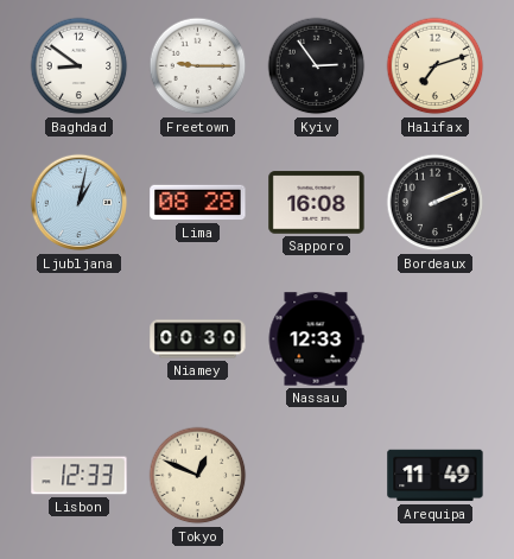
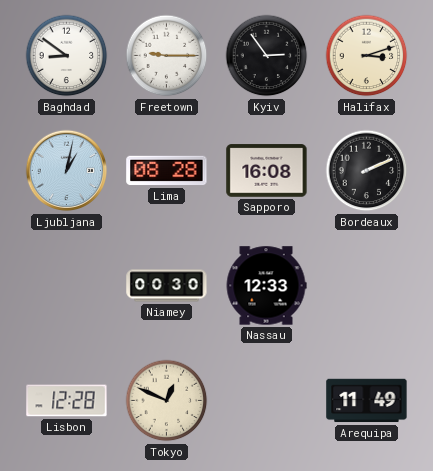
Halifax: 7:12 -> 3:12
Lisbon: 12:33 -> 12:28
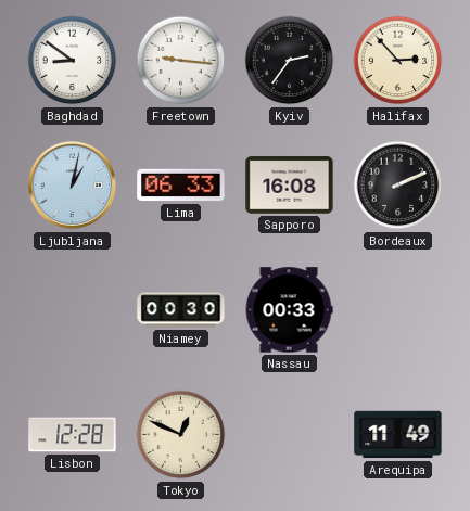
Freetown: 9:15 -> 9:16
Kyiv: 2:54 -> 2:36
Halifax: 3:12 -> 2:53
Lima: 08:28 -> 06:33
Nassau: 12:33 -> 00:33
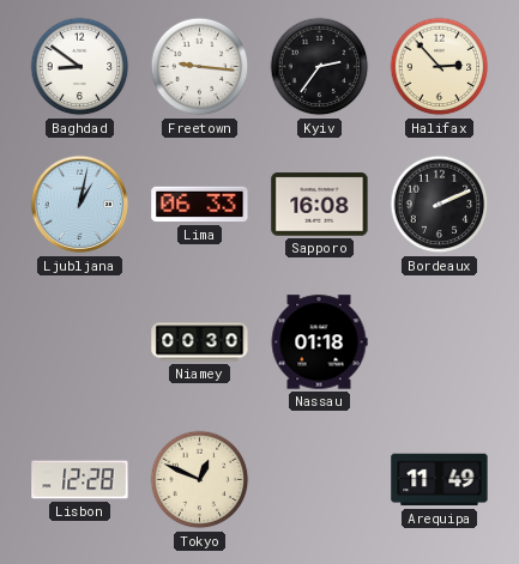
Nassau: 00:33 -> 01:18
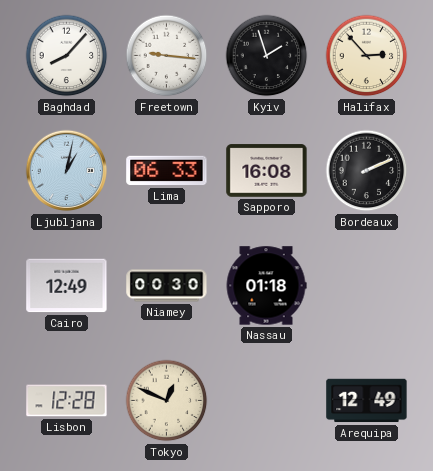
Baghdad: 8:51 -> 8:07
Kyiv: 2:36 -> 1:57
Cairo: none -> 12:49
Arequipa: 11:49 -> 12:49
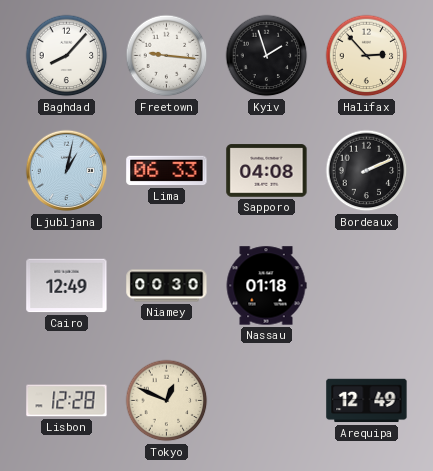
Sapporo: 16:08 -> 04:08
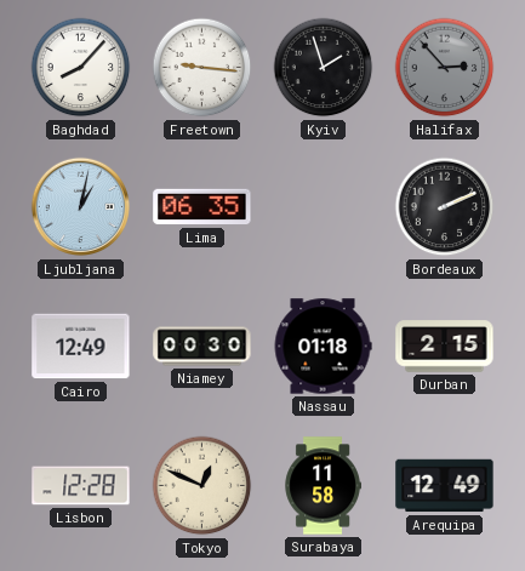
Halifax dial: cream -> grey
Lima: 06:33 -> 06:35
Sapporo: 04:08 -> none
Durban: none -> 2:15
Surabaya: none -> 11:58
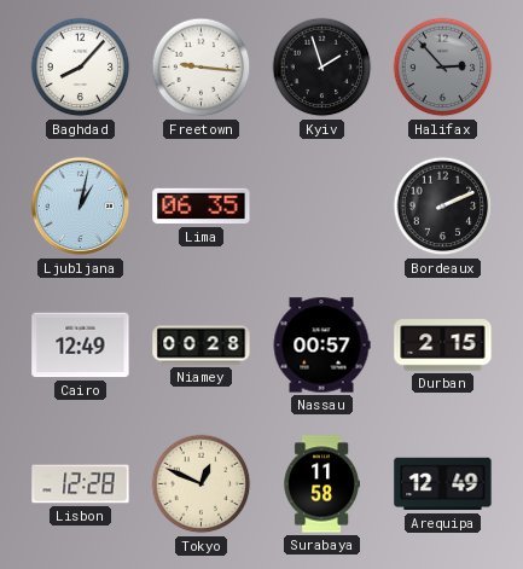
Niamey: 00:30 -> 00:28
Nassau: 01:18 -> 00:57
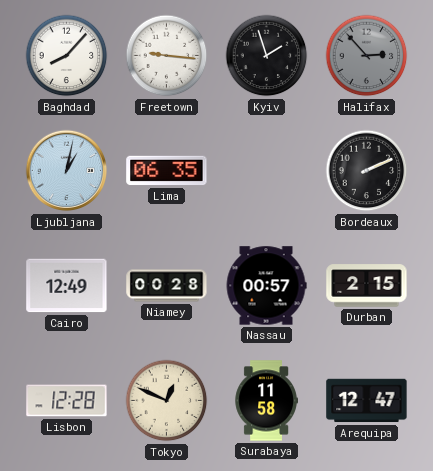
Arequipa: 12:49 -> 12:47
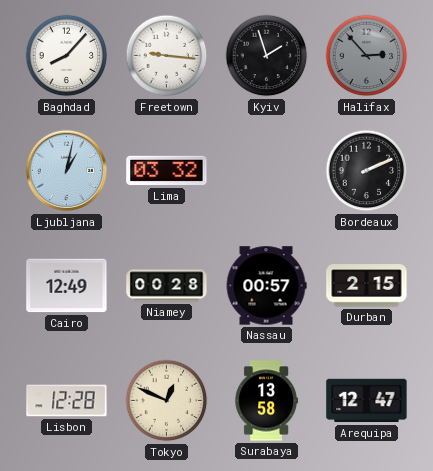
Lima: 06:35 -> 03:32
Surabaya: 11:58 -> 13:58
